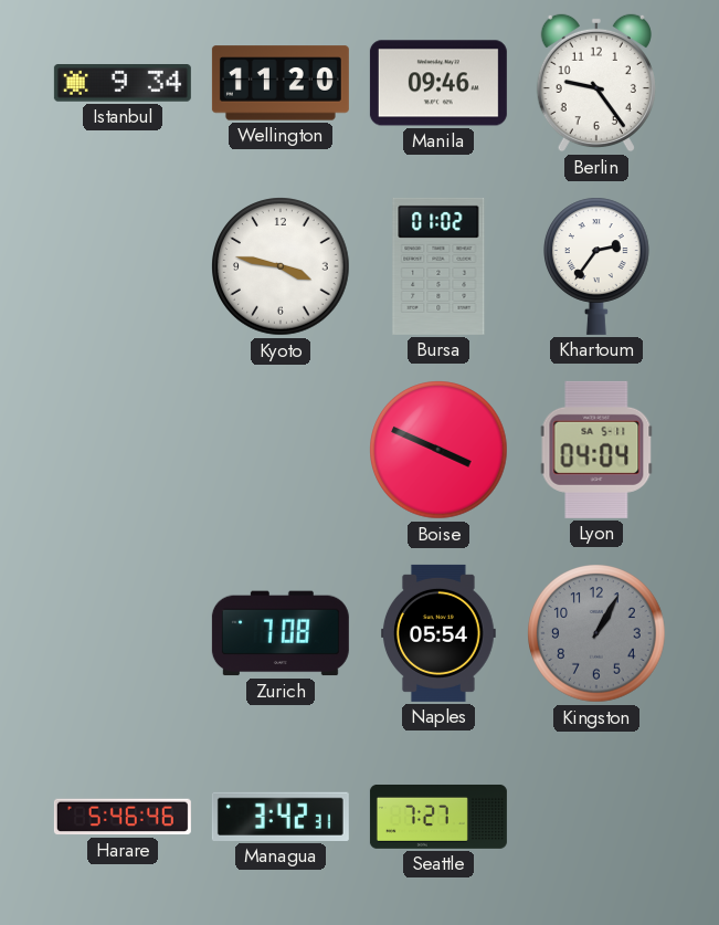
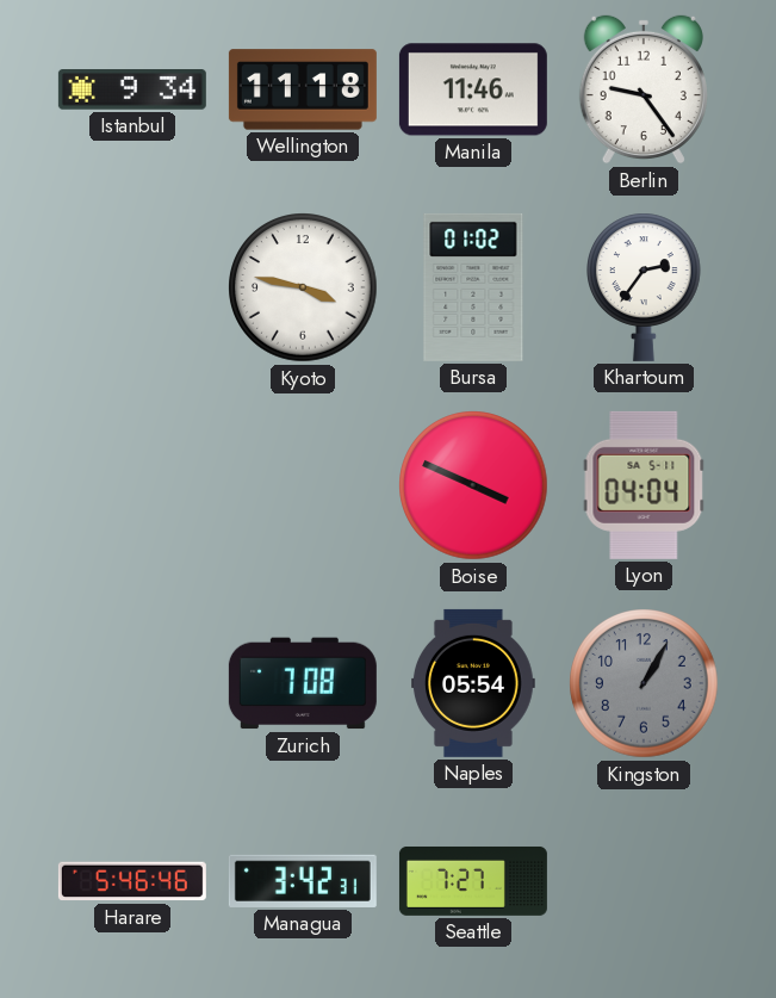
Wellington: 11:20 -> 11:18
Manila: 09:46 -> 11:46
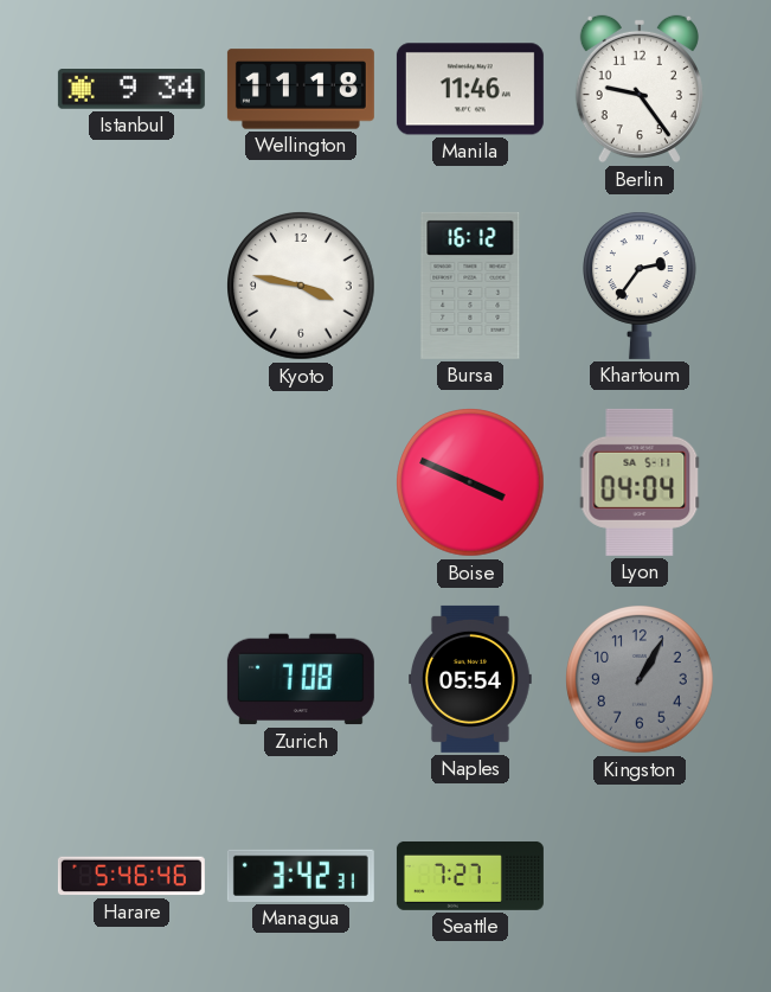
Bursa: 01:02 -> 16:12
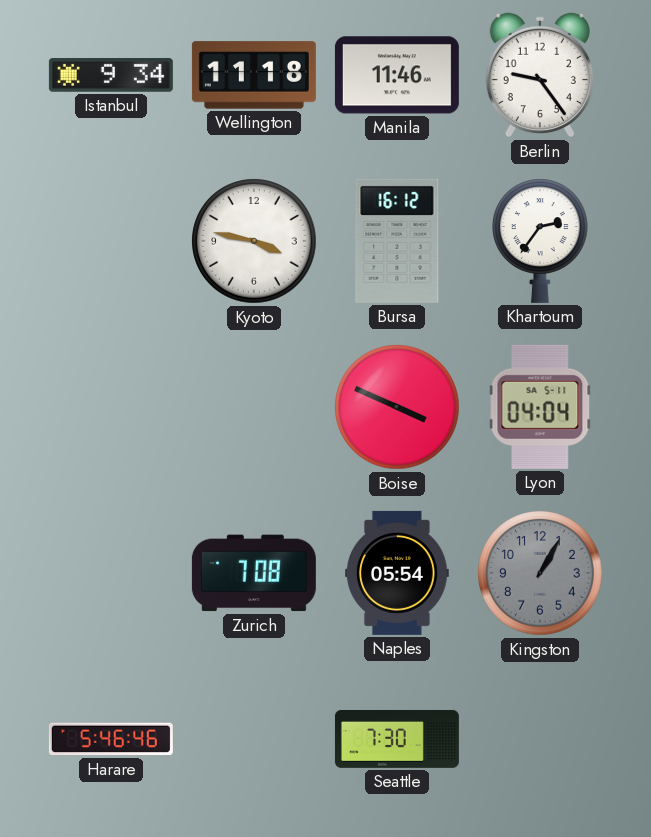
Managua: 3:42 -> none
Seattle: 7:27 -> 7:30
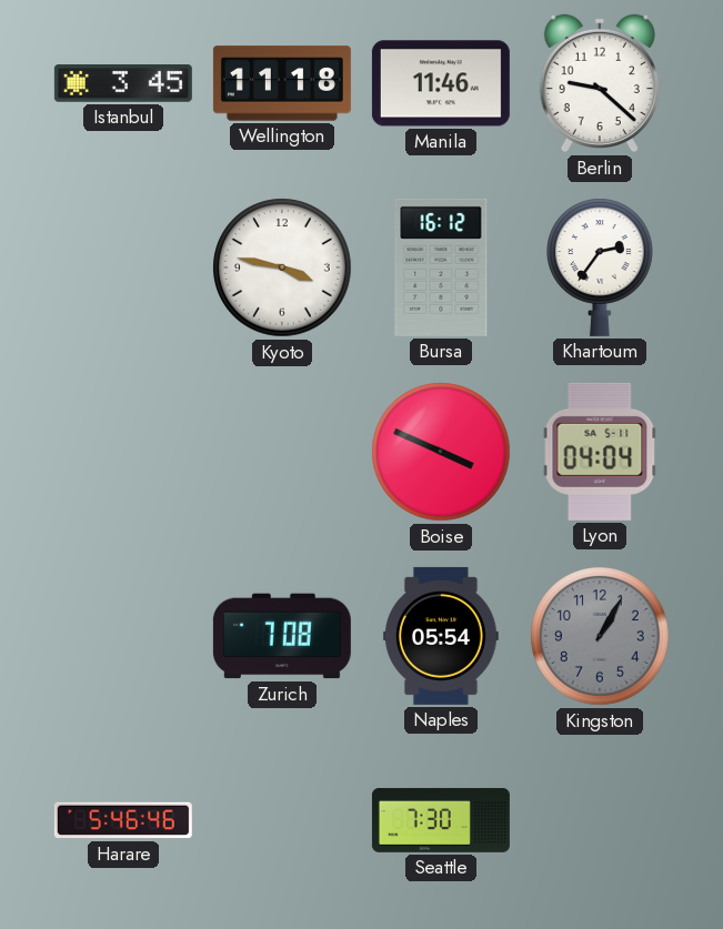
Istanbul: 9:34 -> 3:45
Berlin: 9:24 -> 9:22
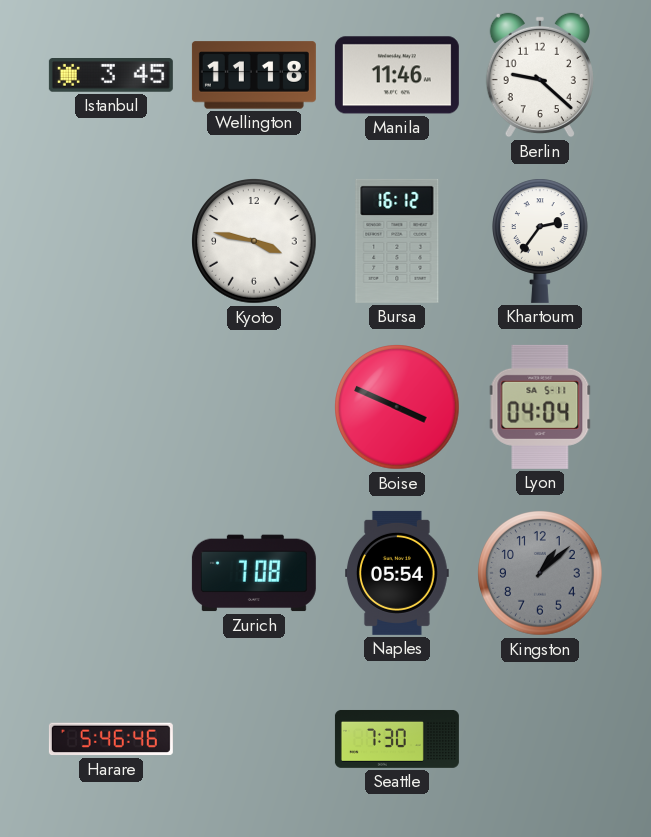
Kingston: 1:05 -> 1:08
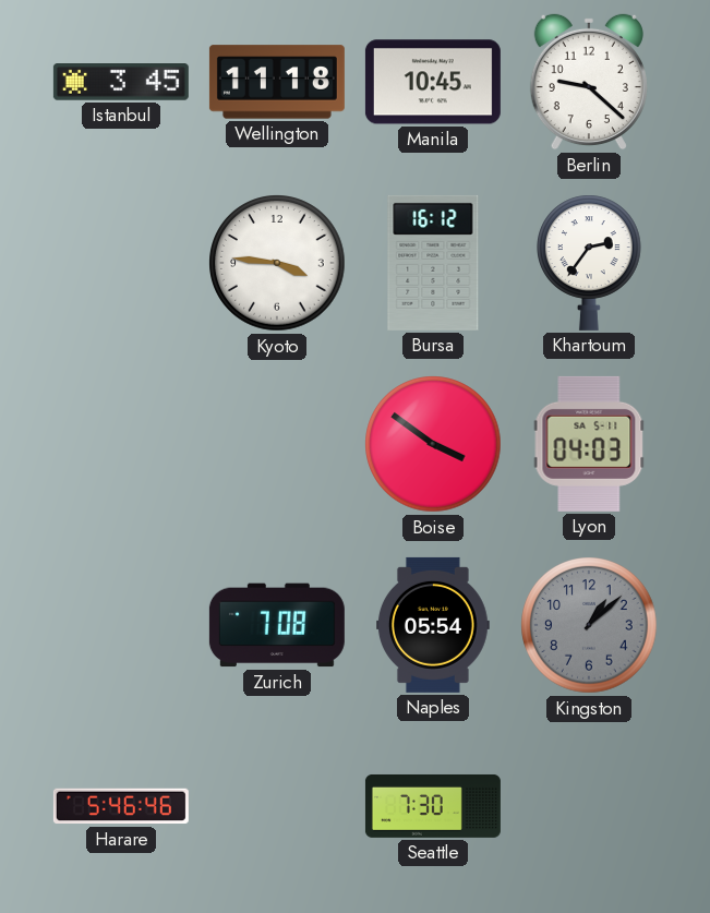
Manila: 11:46 -> 10:45
Kyoto: 3:47 -> 3:46
Boise: 3:49 -> 3:51
Lyon: 04:04 -> 04:03
